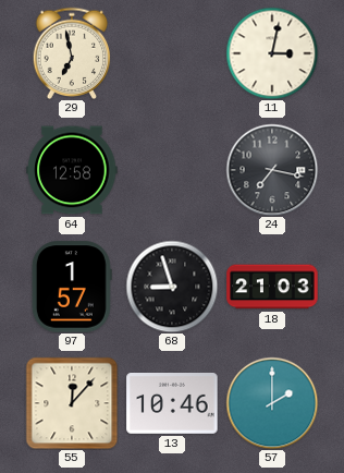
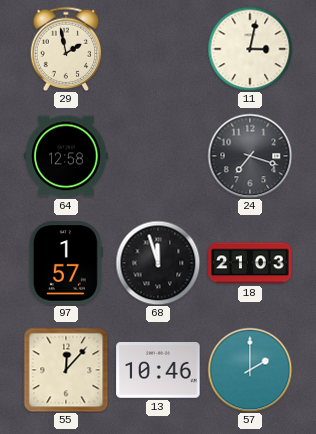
29: 6:58 -> 1:58
24: 7:17 -> 7:18
68: 8:57 -> 11:57
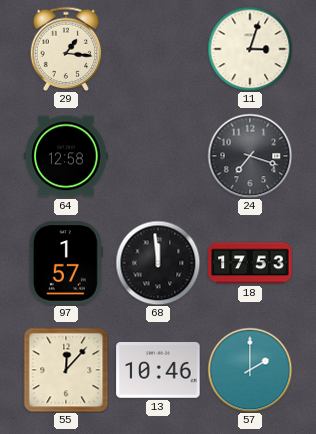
29: 1:58 -> 1:16
11: 3:02 -> 3:03
68: 11:57 -> 11:59
18: 21:03 -> 17:53
